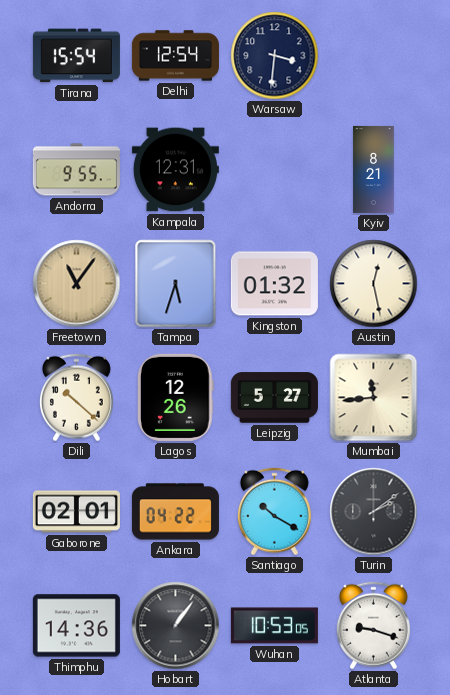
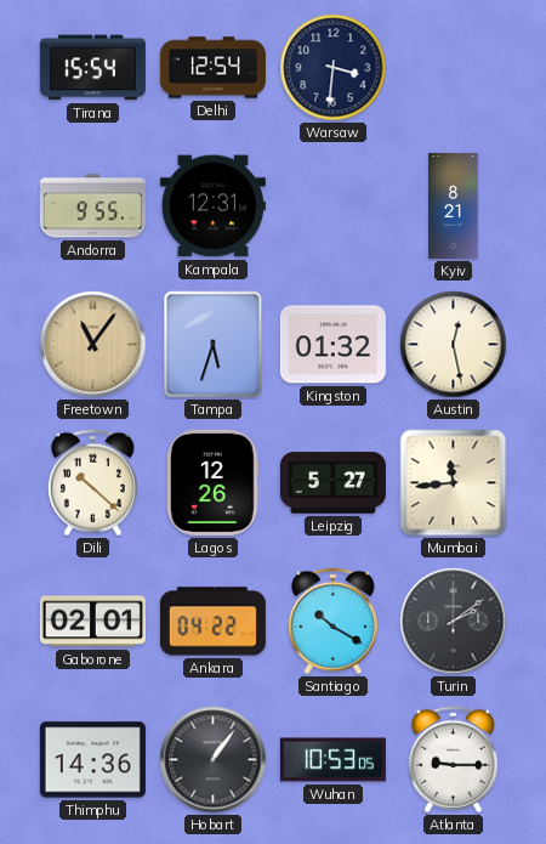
Atlanta: 9:18 -> 9:15
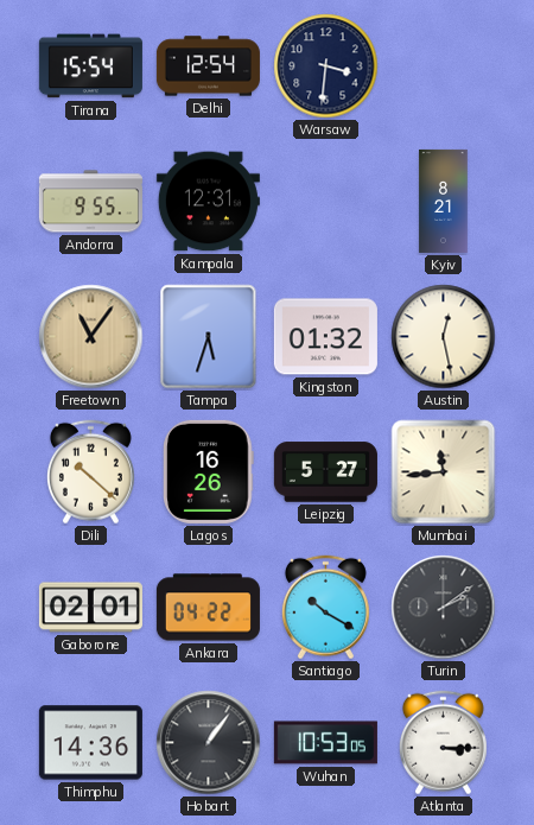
Lagos: 12:26 -> 16:26
Atlanta: 9:15 -> 3:15
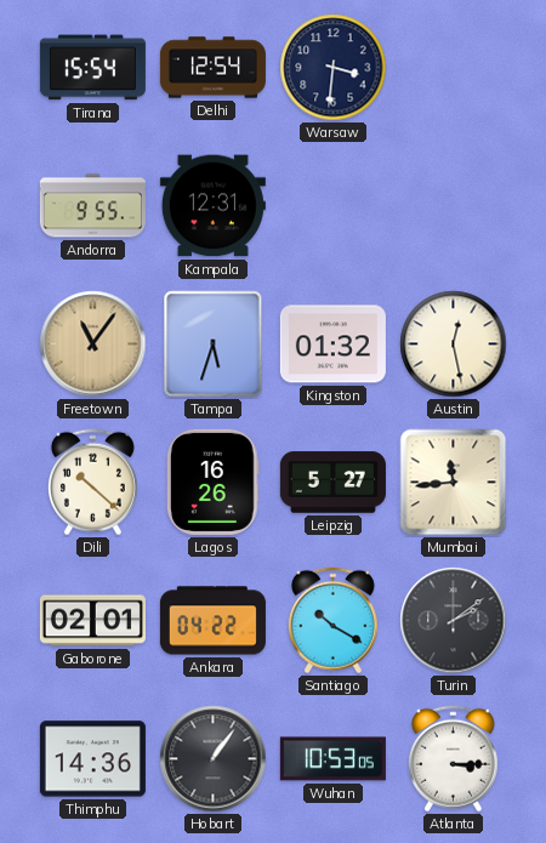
Kyiv: 8:21 -> none
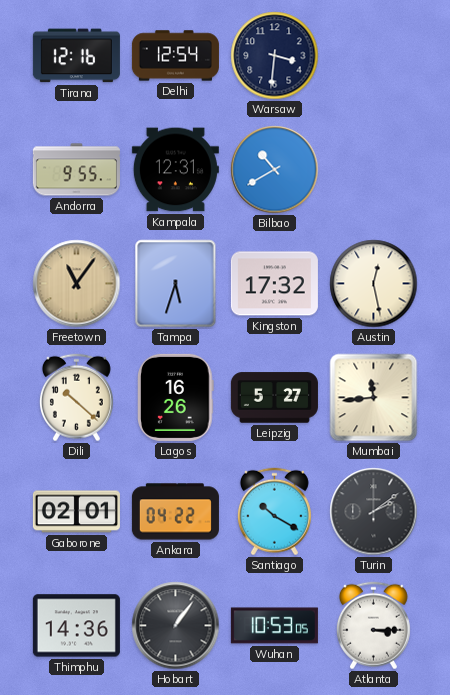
Tirana: 15:54 -> 12:16
Bilbao: none -> 10:40
Kingston: 01:32 -> 17:32
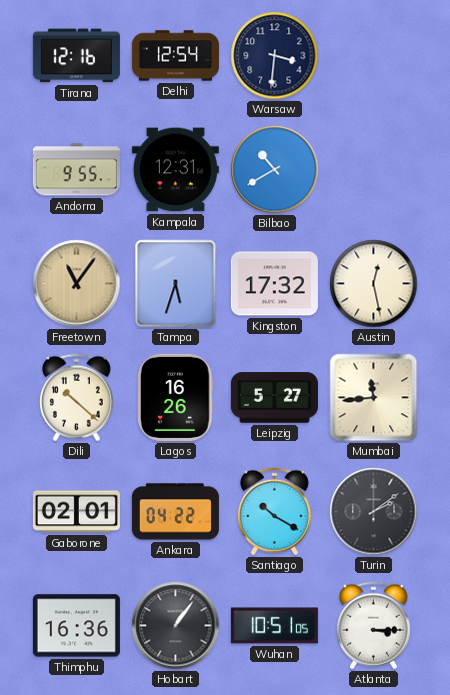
Thimphu: 14:36 -> 16:36
Wuhan: 10:53 -> 10:51
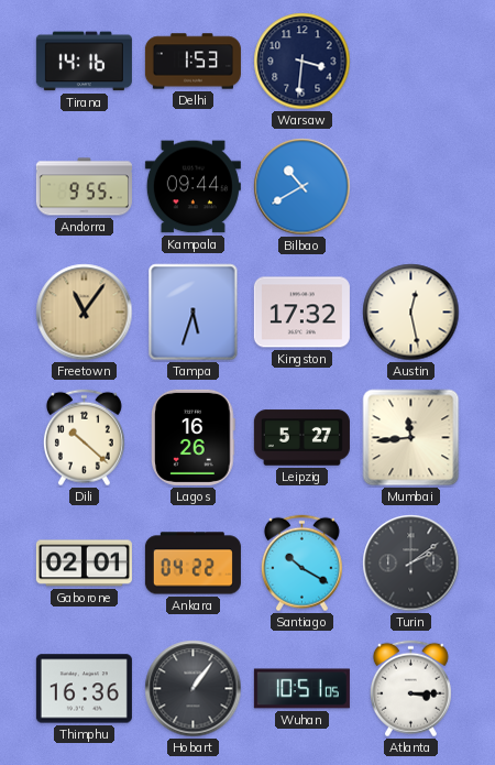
Tirana: 12:16 -> 14:16
Delhi: 12:54 -> 1:53
Kampala: 12:31 -> 09:44
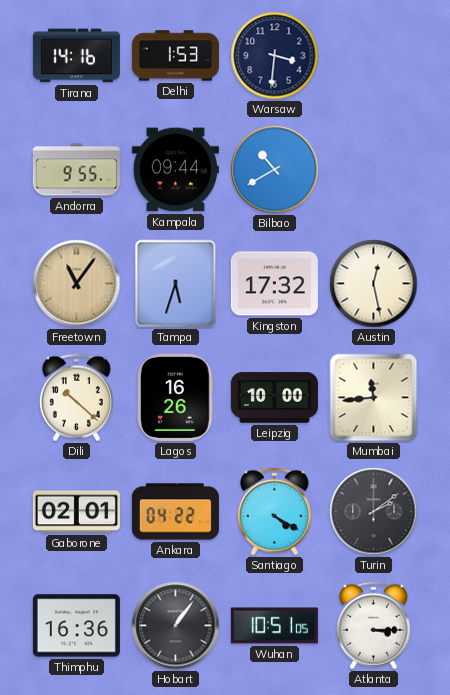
Leipzig: 5:27 -> 10:00
Santiago: 10:20 -> 4:20
